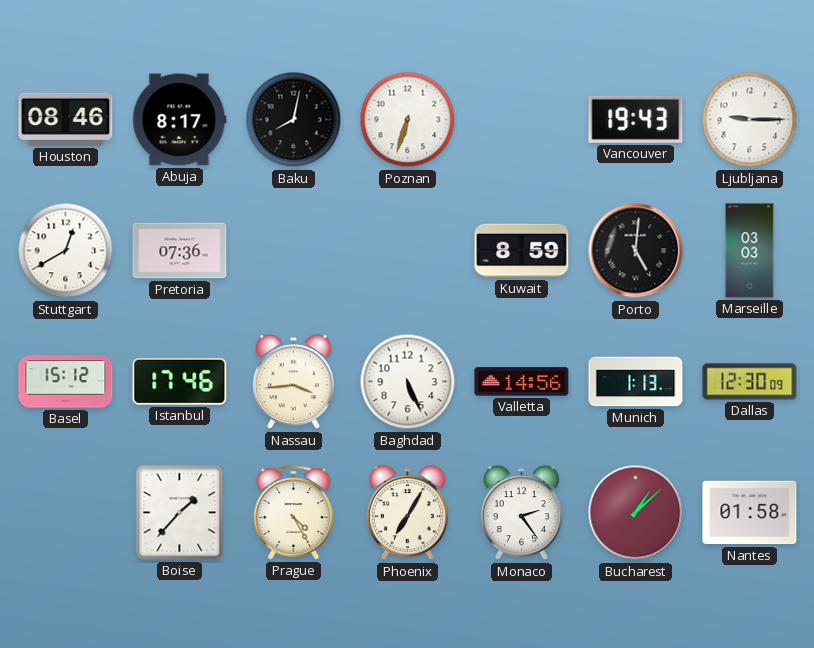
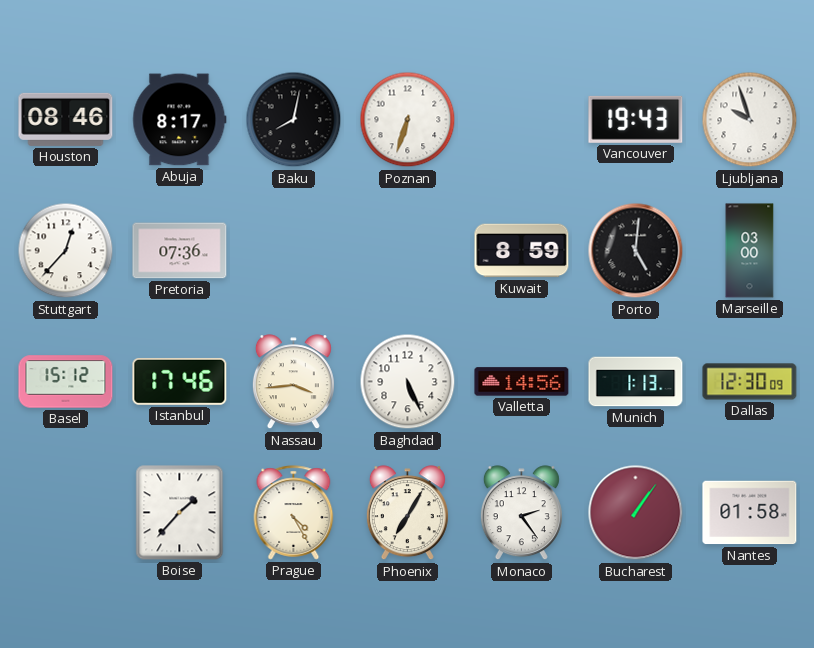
Ljubljana: 9:15 -> 9:57
Stuttgart: 12:40 -> 12:37
Marseille: 03:03 -> 03:00
Bucharest: 1:08 -> 1:06
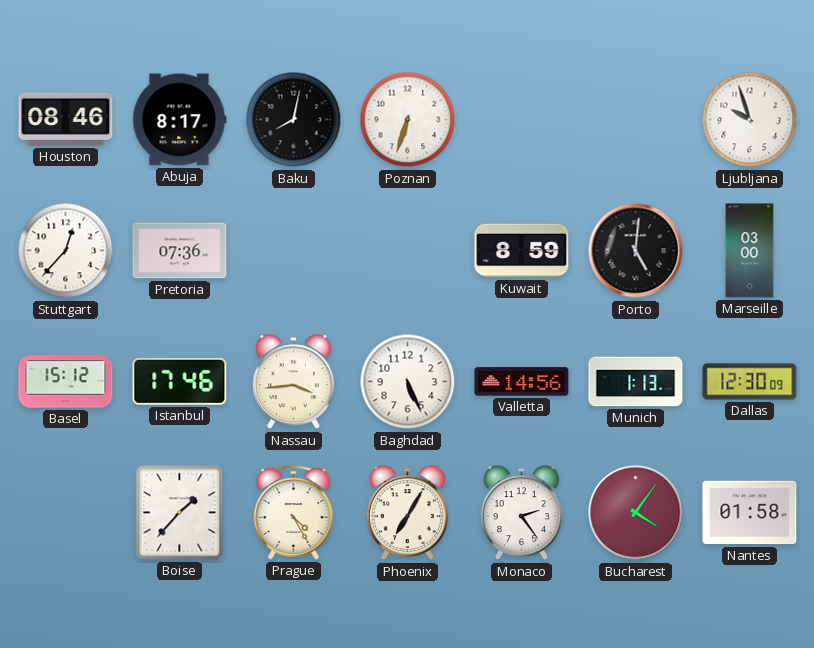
Vancouver: 19:43 -> none
Bucharest: 1:06 -> 4:06
